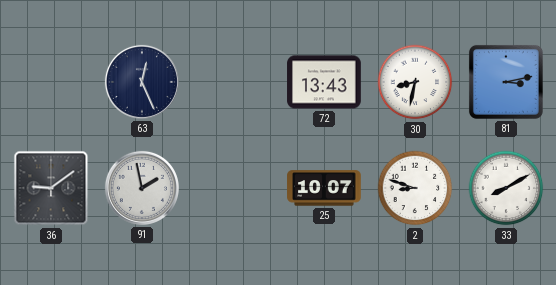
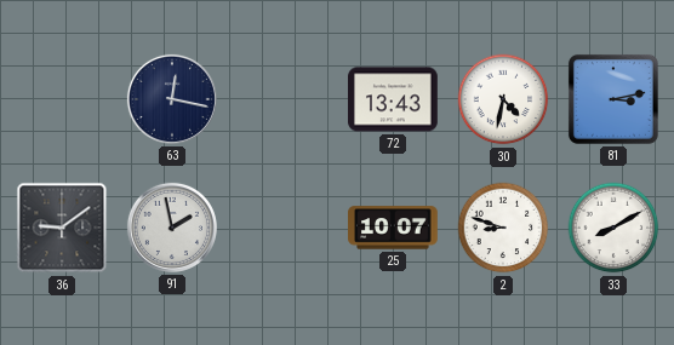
63: 12:26 -> 12:17
30: 8:32 -> 4:32
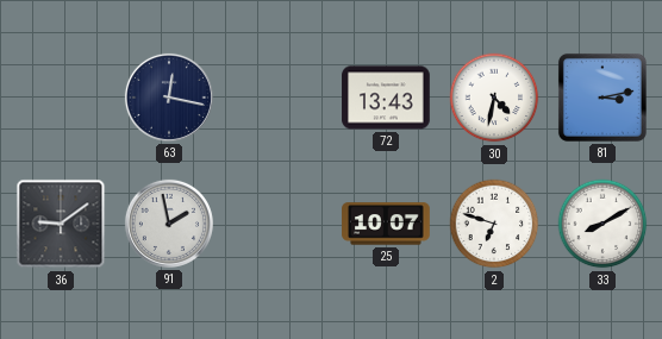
2: 8:48 -> 6:48
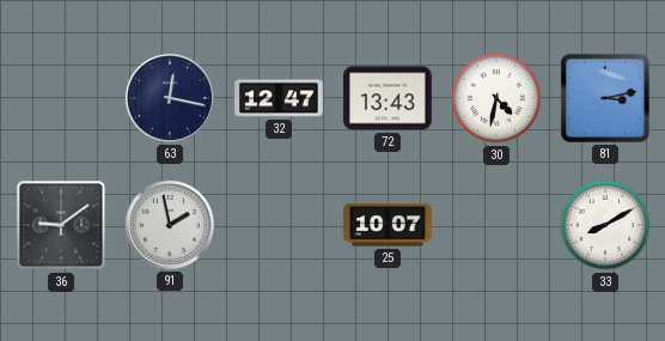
32: none -> 12:47
2: 6:48 -> none
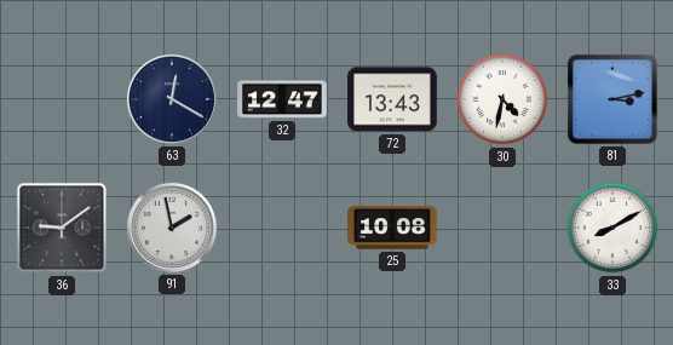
63: 12:17 -> 12:20
25: 10:07 -> 10:08
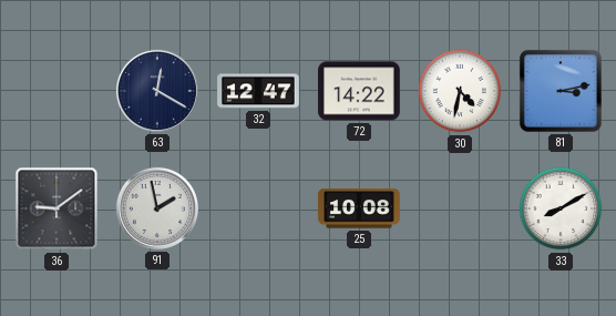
72: 13:43 -> 14:22
